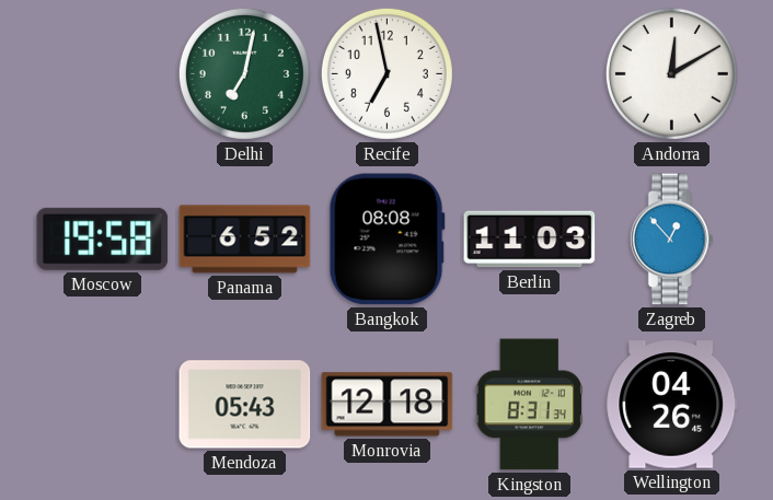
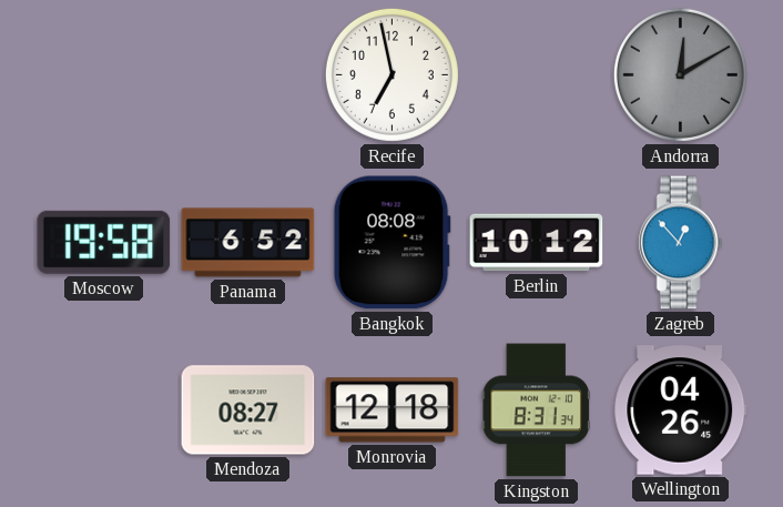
Delhi: 7:02 -> none
Andorra dial: white -> grey
Berlin: 11:03 -> 10:12
Mendoza: 05:43 -> 08:27
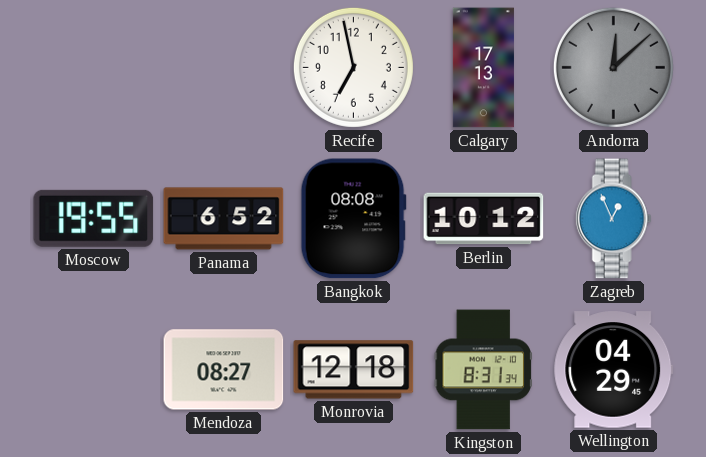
Calgary: none -> 17:13
Andorra: 12:10 -> 12:08
Moscow: 19:58 -> 19:55
Zagreb: 12:53 -> 12:56
Wellington: 04:26 -> 04:29
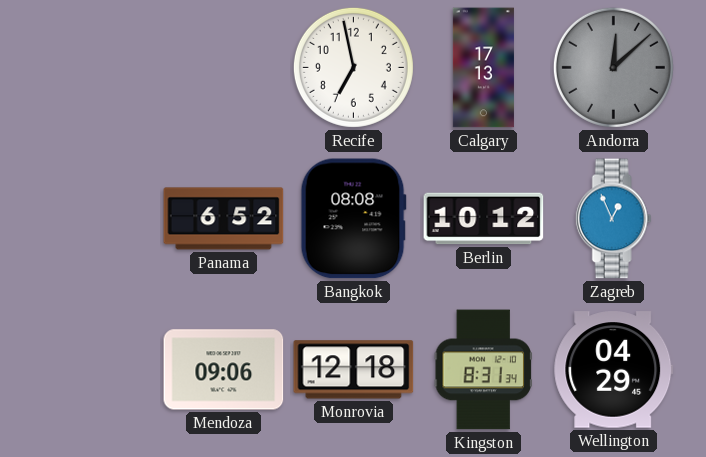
Moscow: 19:55 -> none
Mendoza: 08:27 -> 09:06
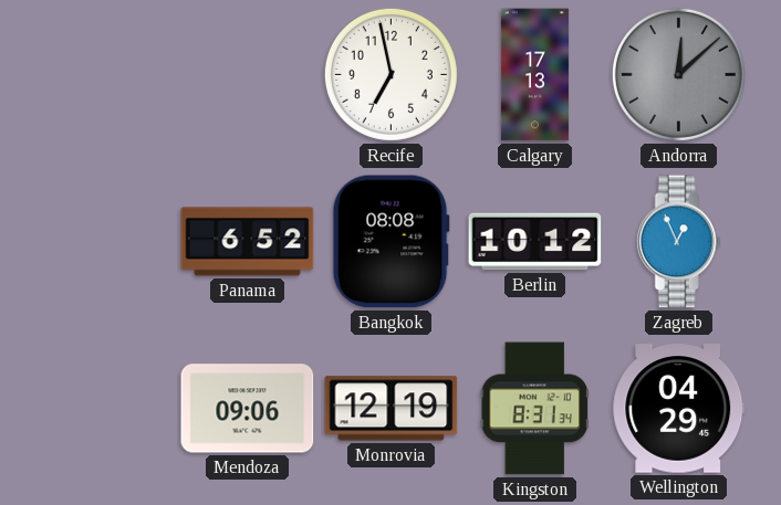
Monrovia: 12:18 -> 12:19
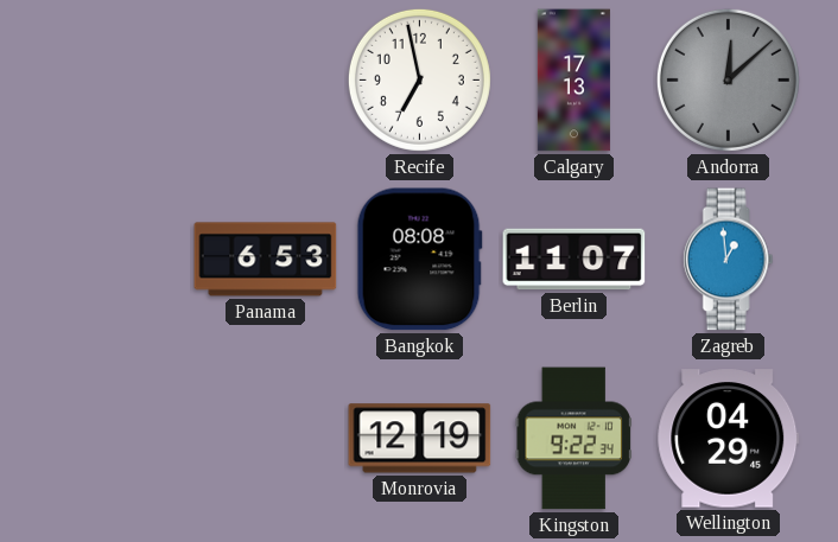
Panama: 6:52 -> 6:53
Berlin: 10:12 -> 11:07
Zagreb: 12:56 -> 12:59
Mendoza: 09:06 -> none
Kingston: 8:31 -> 9:22
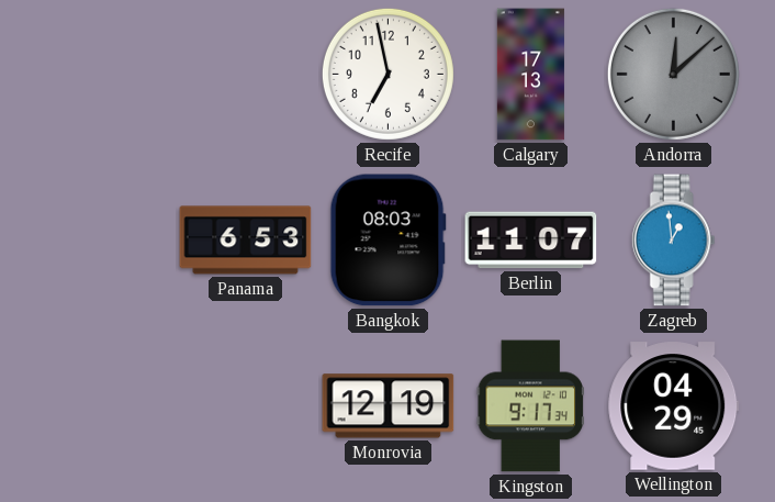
Bangkok: 08:08 -> 08:03
Kingston: 9:22 -> 9:17
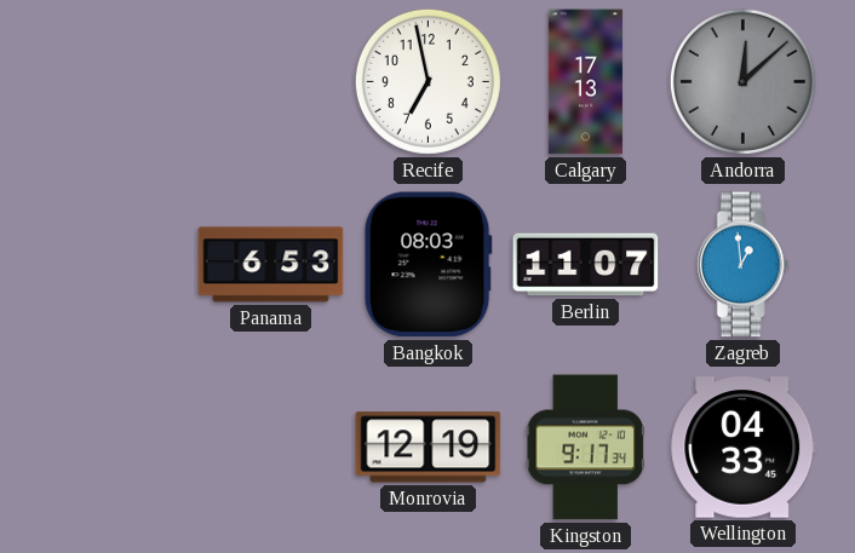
Wellington: 04:29 -> 04:33
